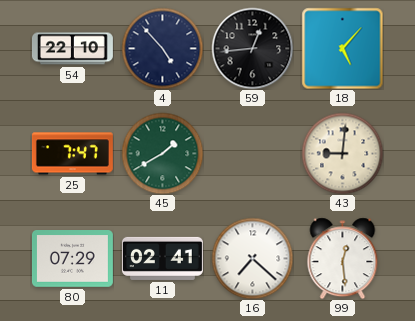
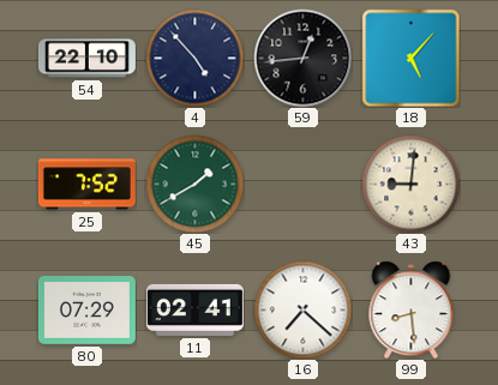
25: 7:47 -> 7:52
99: 12:29 -> 8:29
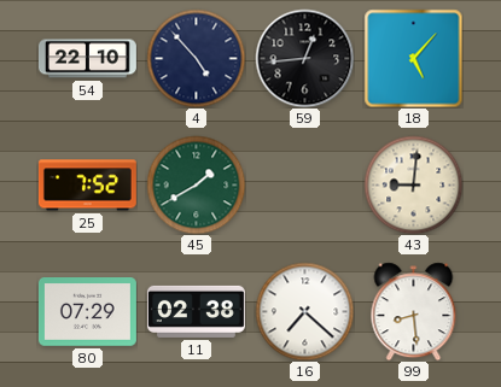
11: 02:41 -> 02:38
